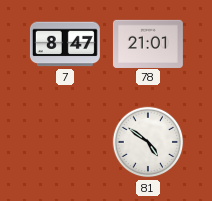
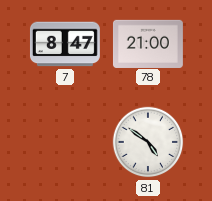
78: 21:01 -> 21:00
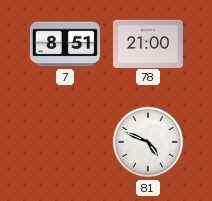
7: 8:47 -> 8:51
81: 4:51 -> 4:49
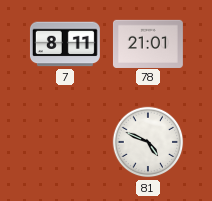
7: 8:51 -> 8:11
78: 21:00 -> 21:01
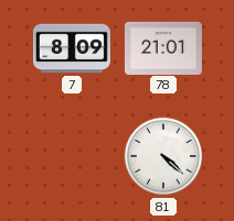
7: 8:11 -> 8:09
81: 4:49 -> 4:22
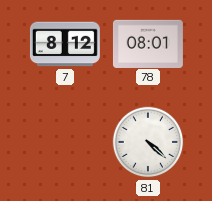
7: 8:09 -> 8:12
78: 21:01 -> 08:01
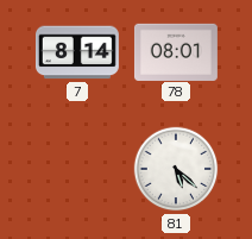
7: 8:12 -> 8:14
81: 4:22 -> 5:22
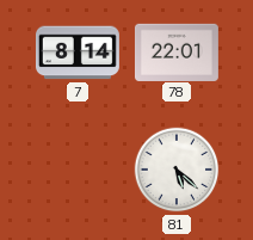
78: 08:01 -> 22:01
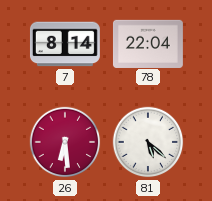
78: 22:01 -> 22:04
26: none -> 6:29
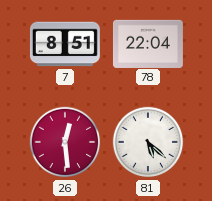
7: 8:14 -> 8:51
26: 6:29 -> 12:29
